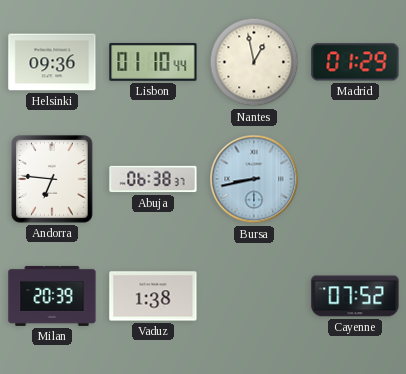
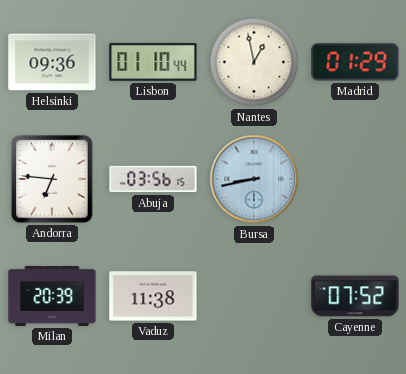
Abuja: 06:38 -> 03:56
Vaduz: 1:38 -> 11:38
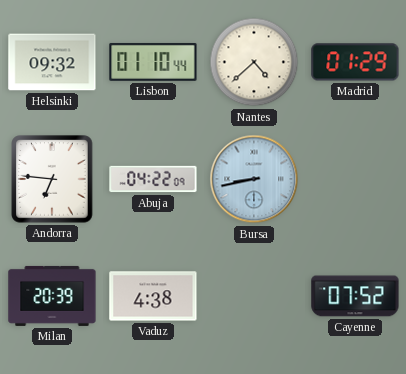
Helsinki: 09:36 -> 09:32
Nantes: 12:58 -> 4:38
Abuja: 03:56 -> 04:22
Vaduz: 11:38 -> 4:38
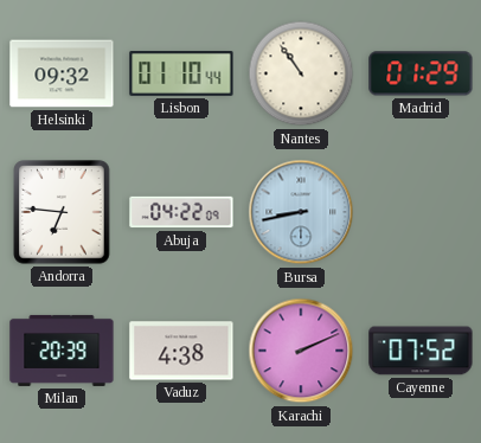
Nantes: 4:38 -> 10:54
Karachi: none -> 2:11
